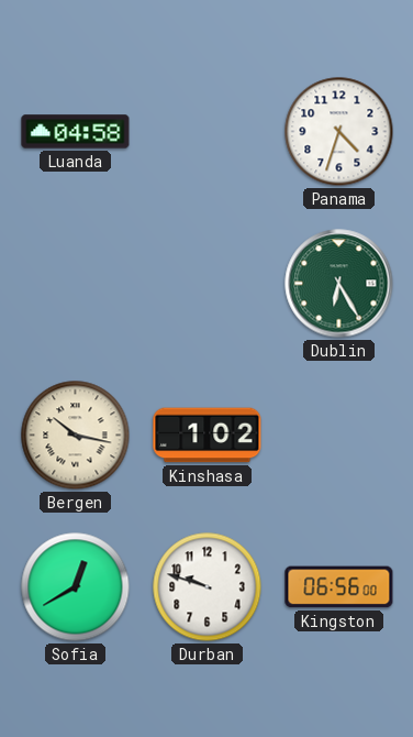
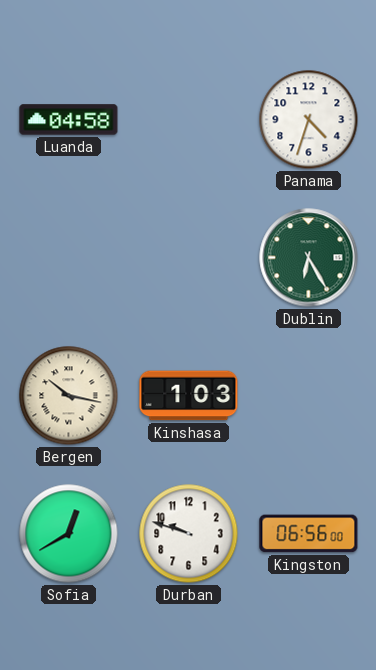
Kinshasa: 1:02 -> 1:03
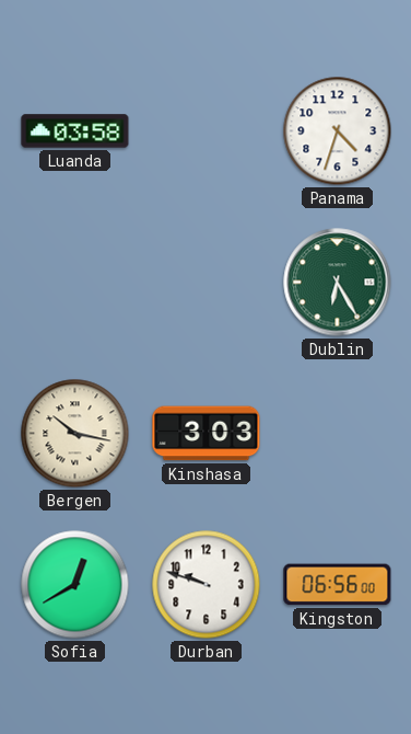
Luanda: 04:58 -> 03:58
Kinshasa: 1:03 -> 3:03
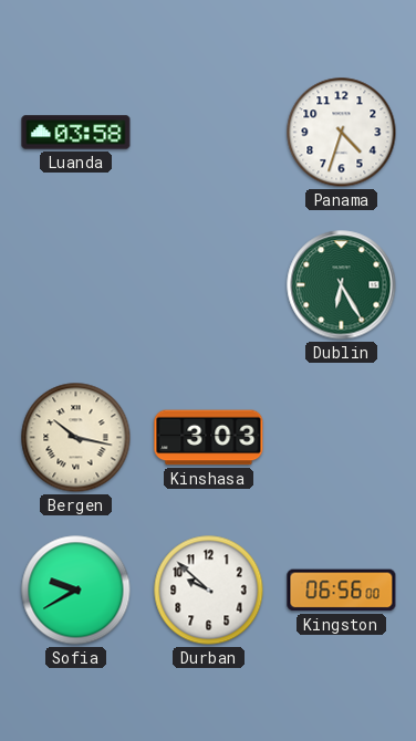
Sofia: 12:40 -> 9:40
Durban: 9:48 -> 9:52
